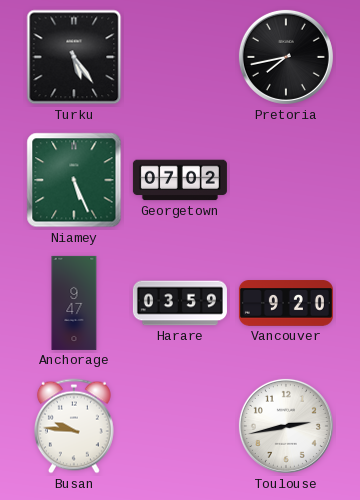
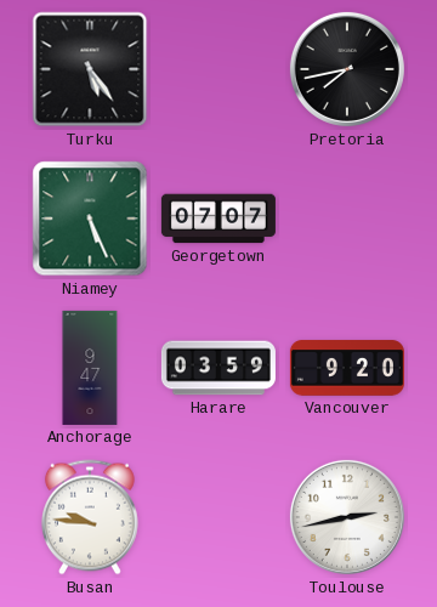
Georgetown: 07:02 -> 07:07
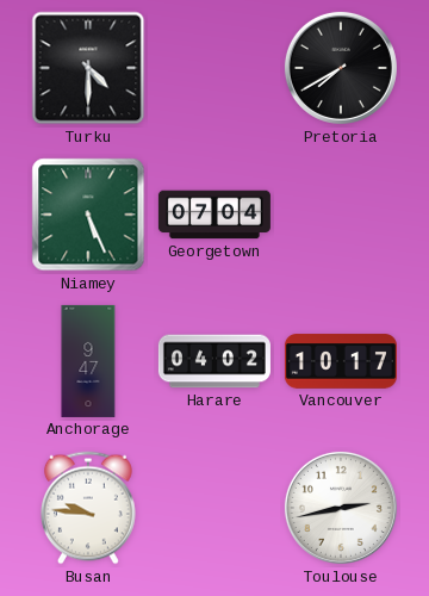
Turku: 5:24 -> 4:30
Pretoria: 7:43 -> 7:40
Georgetown: 07:07 -> 07:04
Harare: 03:59 -> 04:02
Vancouver: 9:20 -> 10:17
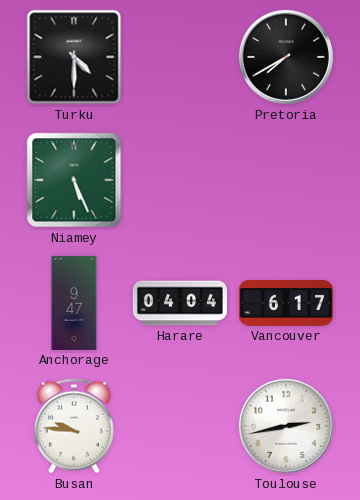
Georgetown: 07:04 -> none
Harare: 04:02 -> 04:04
Vancouver: 10:17 -> 6:17
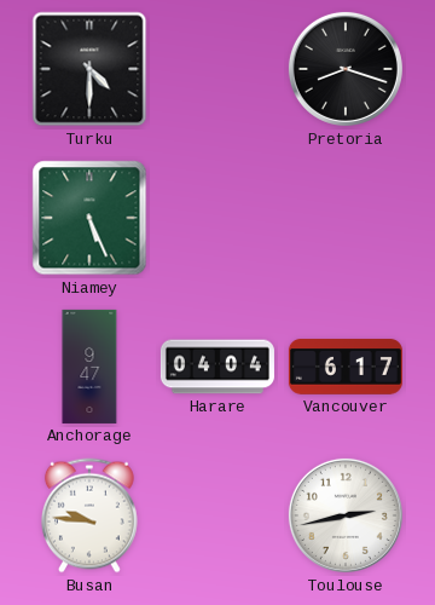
Pretoria: 7:40 -> 8:18
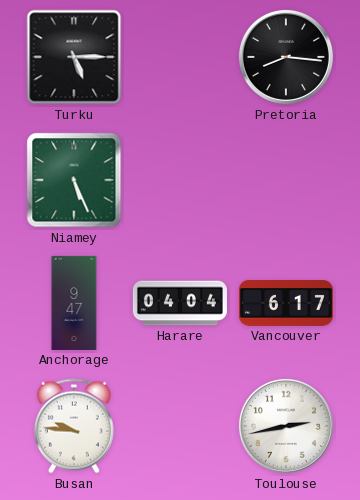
Turku: 4:30 -> 5:15
Pretoria: 8:18 -> 8:16
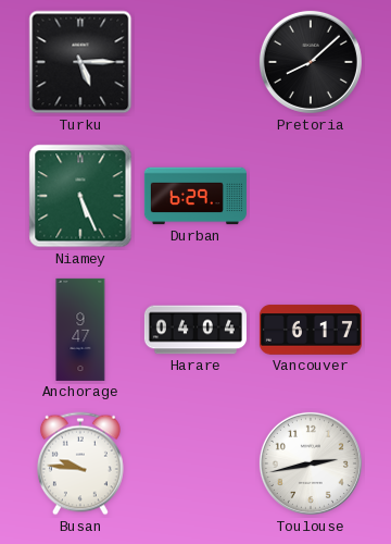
Pretoria: 8:16 -> 8:08
Durban: none -> 6:29
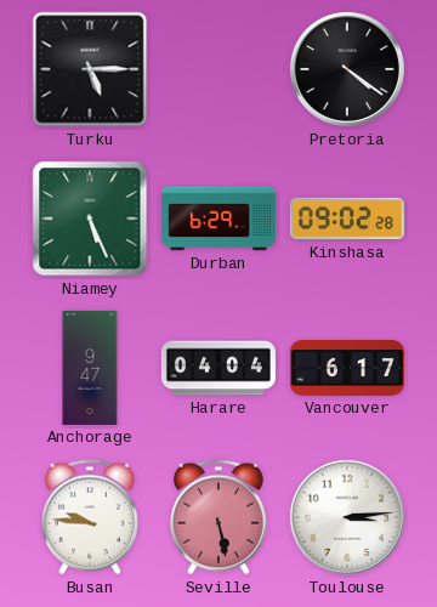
Pretoria: 8:08 -> 4:21
Kinshasa: none -> 09:02
Seville: none -> 5:28
Toulouse: 2:43 -> 3:14
